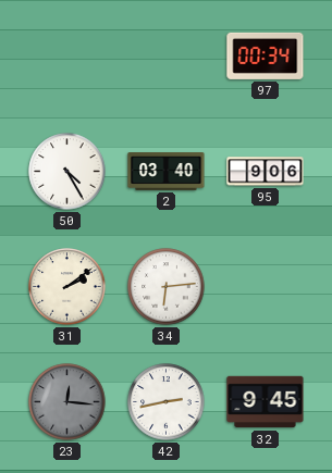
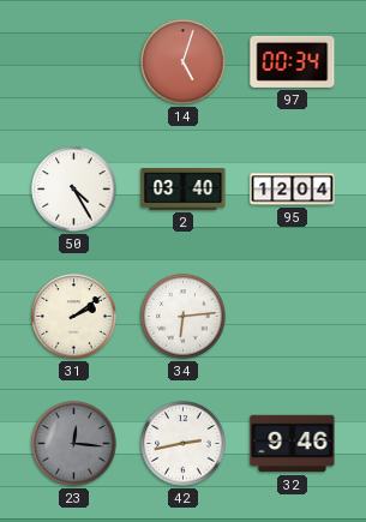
14: none -> 5:03
95: 9:06 -> 12:04
32: 9:45 -> 9:46
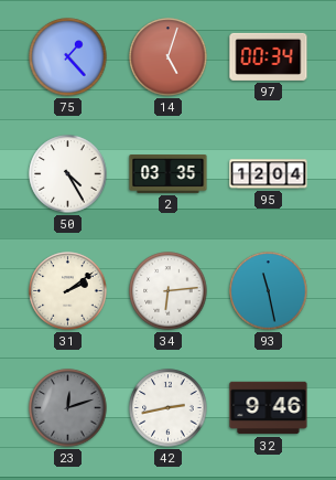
75: none -> 1:23
2: 03:40 -> 03:35
93: none -> 11:28
23: 12:16 -> 12:12
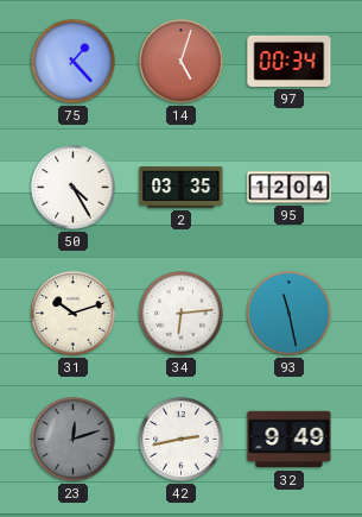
31: 2:09 -> 10:12
32: 9:46 -> 9:49
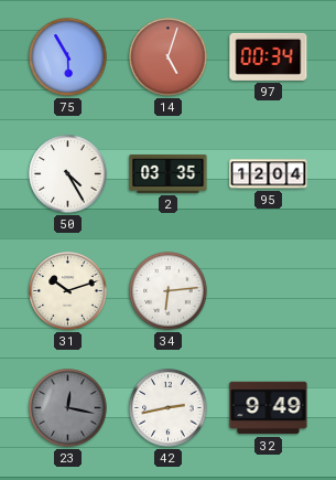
75: 1:23 -> 5:55
93: 11:28 -> none
23: 12:12 -> 12:17
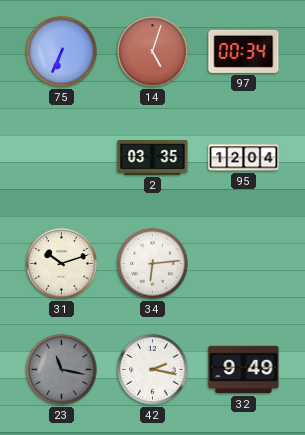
75: 5:55 -> 6:34
50: 4:25 -> none
23: 12:17 -> 11:17
42: 2:43 -> 2:17
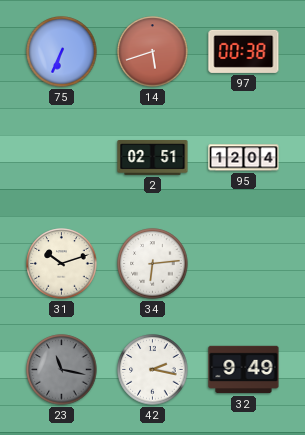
14: 5:03 -> 5:42
97: 00:34 -> 00:38
2: 03:35 -> 02:51
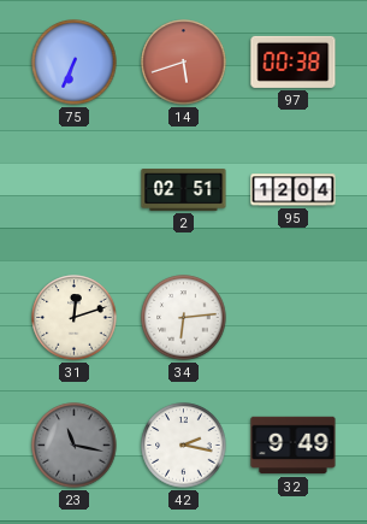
31: 10:12 -> 12:12
